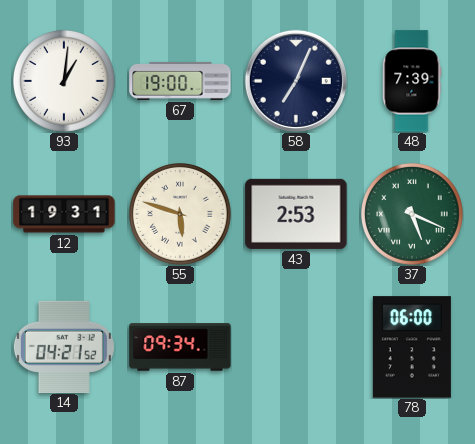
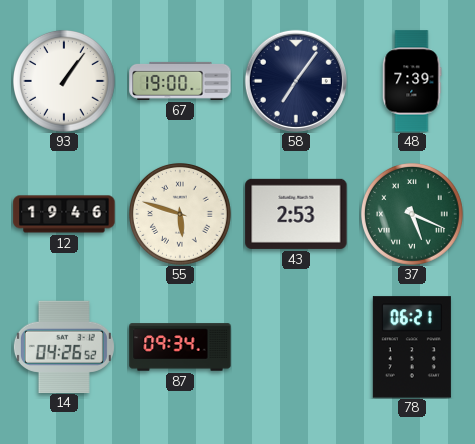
93: 1:01 -> 1:06
58: 7:04 -> 7:06
12: 19:31 -> 19:46
14: 04:21 -> 04:26
78: 06:00 -> 06:21
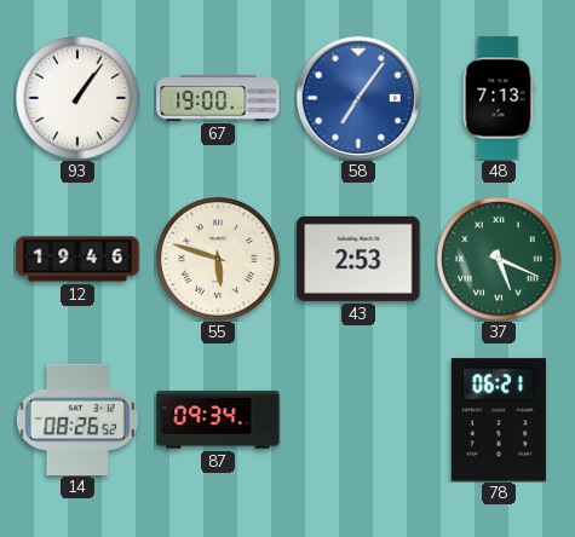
58 dial: navy -> blue
48: 7:39 -> 7:13
14: 04:26 -> 08:26
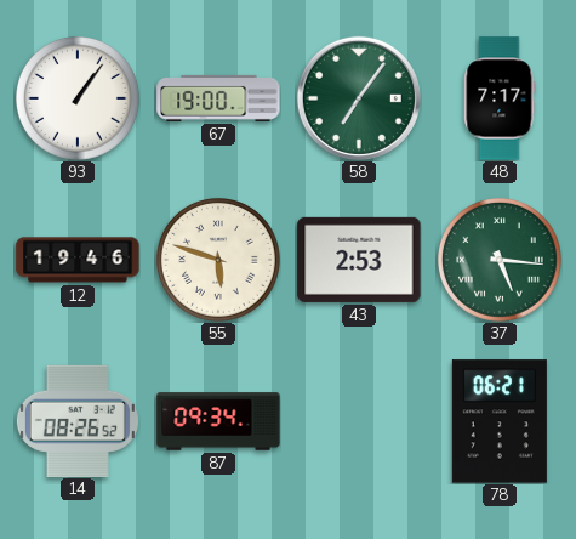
58 dial: blue -> green
48: 7:13 -> 7:17
37: 5:19 -> 5:16
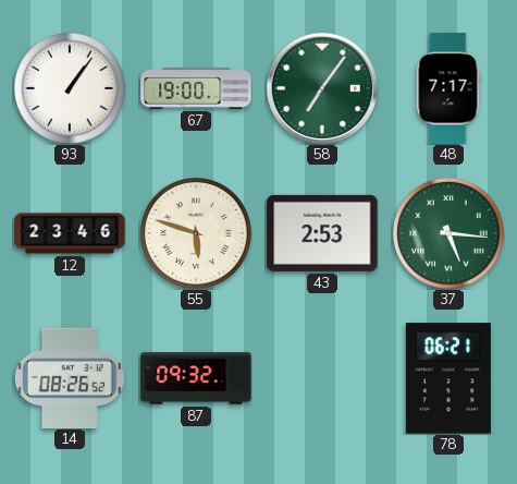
12: 19:46 -> 23:46
87: 09:34 -> 09:32
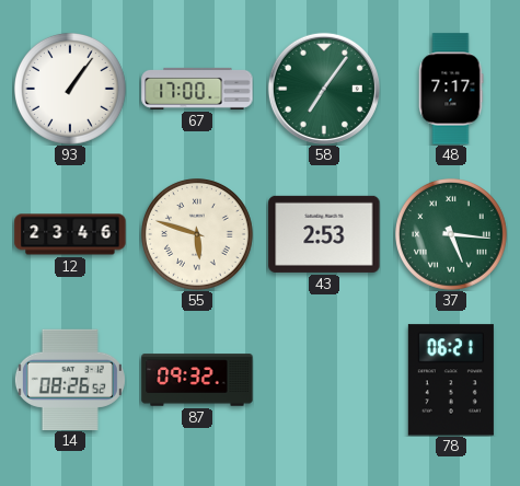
67: 19:00 -> 17:00
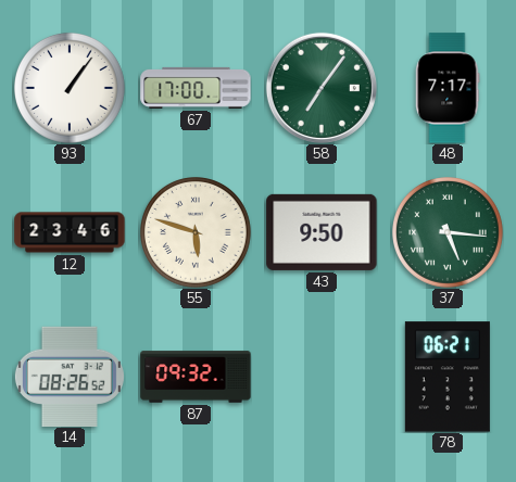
43: 2:53 -> 9:50
